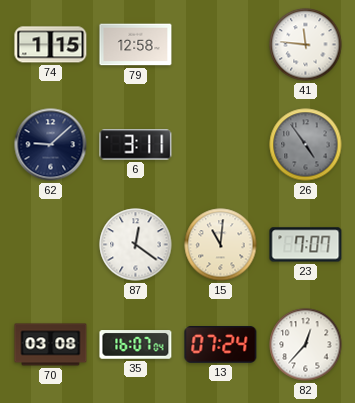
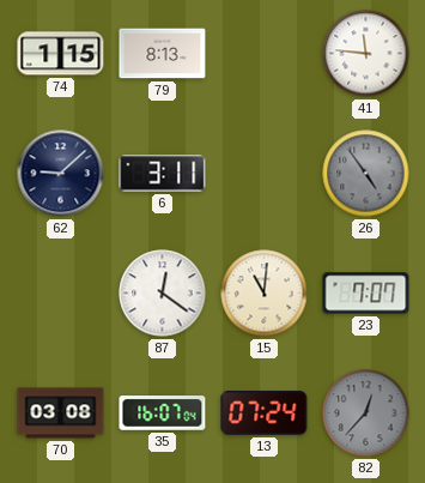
79: 12:58 -> 8:13
82 dial: white -> grey
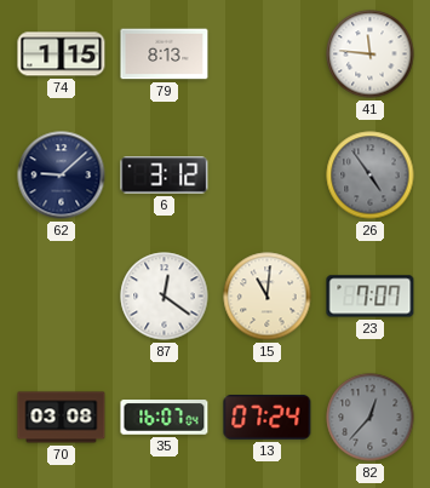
6: 3:11 -> 3:12
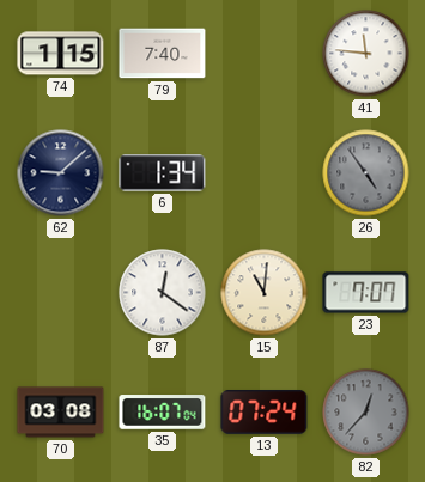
79: 8:13 -> 7:40
6: 3:12 -> 1:34
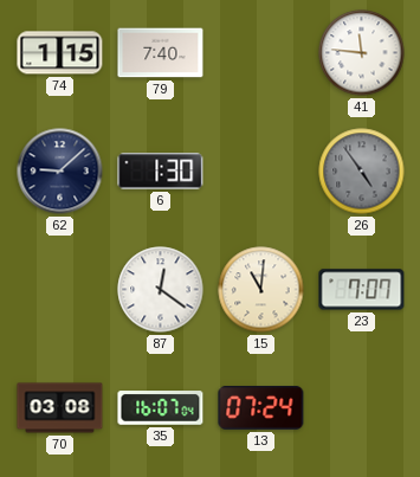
6: 1:34 -> 1:30
82: 12:37 -> none
